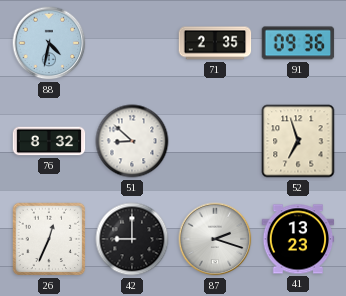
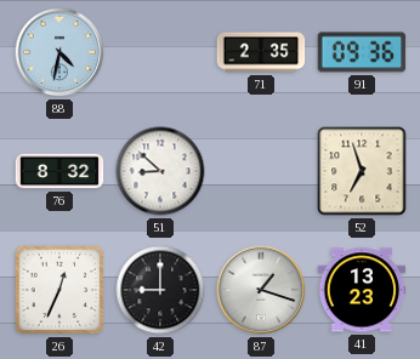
87: 2:18 -> 1:18
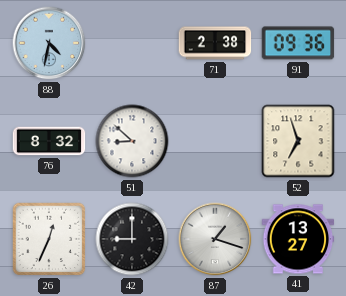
71: 2:35 -> 2:38
41: 13:23 -> 13:27
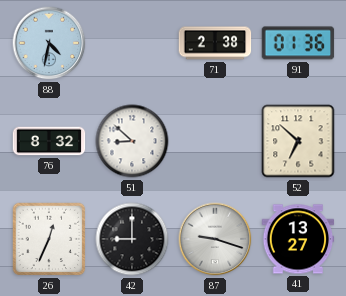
91: 09:36 -> 01:36
52: 6:57 -> 6:52
87: 1:18 -> 9:18
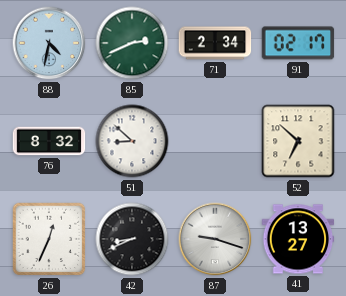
85: none -> 2:41
71: 2:38 -> 2:34
91: 01:36 -> 02:17
42: 9:00 -> 8:41
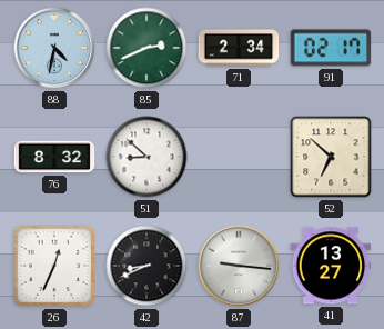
87: 9:18 -> 9:16
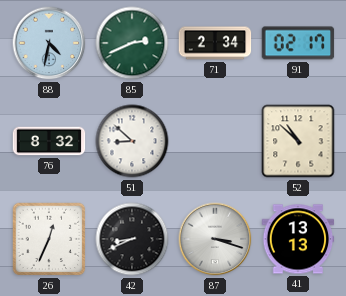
52: 6:52 -> 10:52
87: 9:16 -> 3:18
41: 13:27 -> 13:13
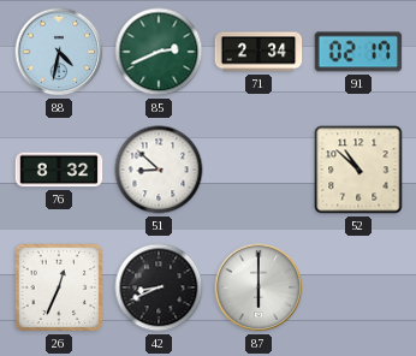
87: 3:18 -> 6:00
41: 13:13 -> none
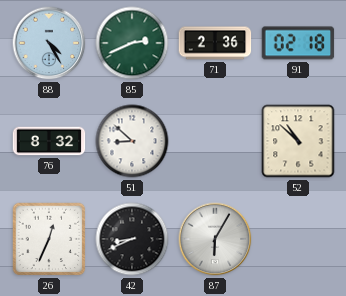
88: 4:32 -> 4:25
71: 2:34 -> 2:36
91: 02:17 -> 02:18
87: 6:00 -> 6:05
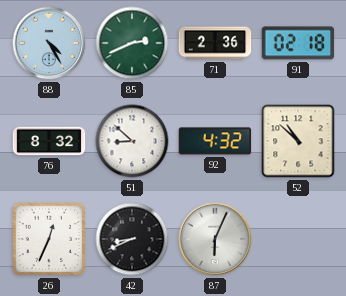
92: none -> 4:32
87: 6:05 -> 6:04
